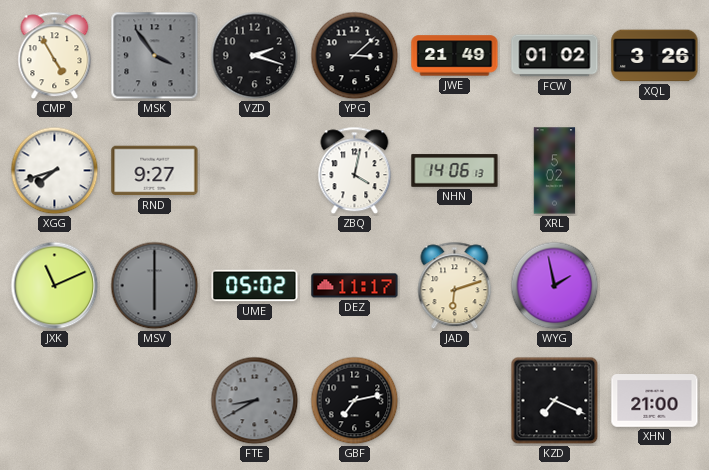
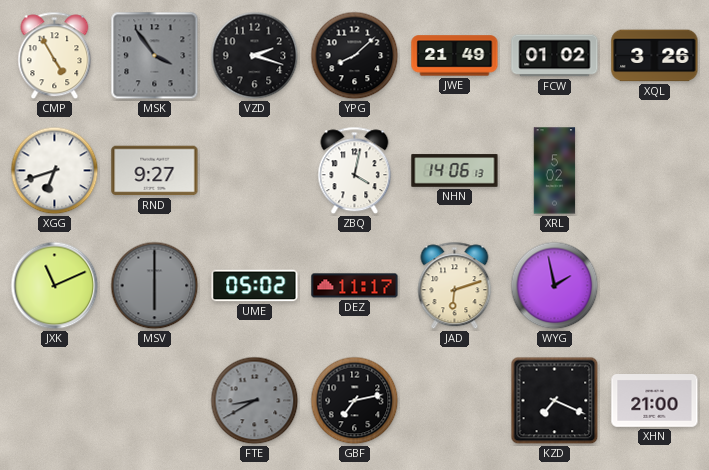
YPG: 3:08 -> 8:08
XGG: 7:42 -> 6:42
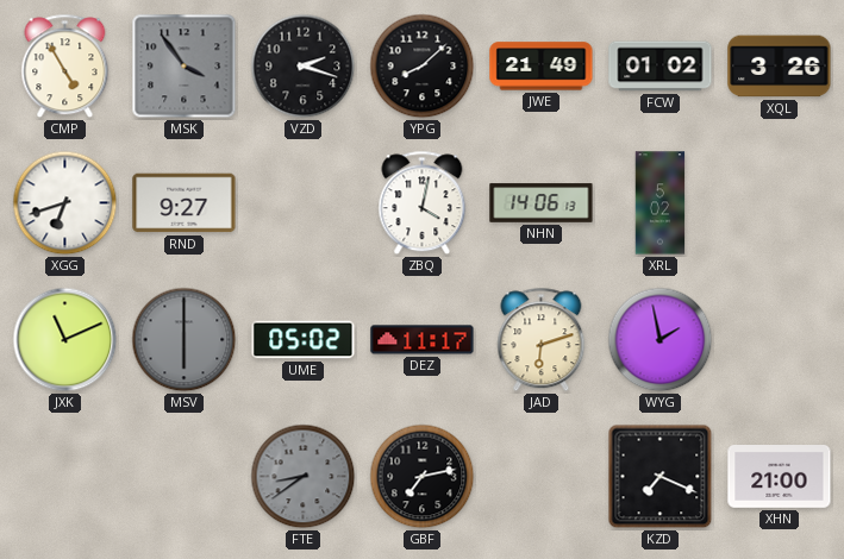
FTE: 8:40 -> 8:39
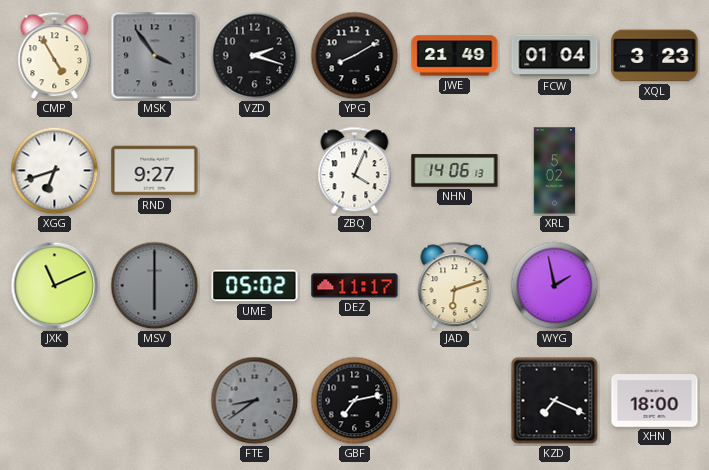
YPG: 8:08 -> 8:10
FCW: 01:02 -> 01:04
XQL: 3:26 -> 3:23
ZBQ: 4:02 -> 4:04
XHN: 21:00 -> 18:00
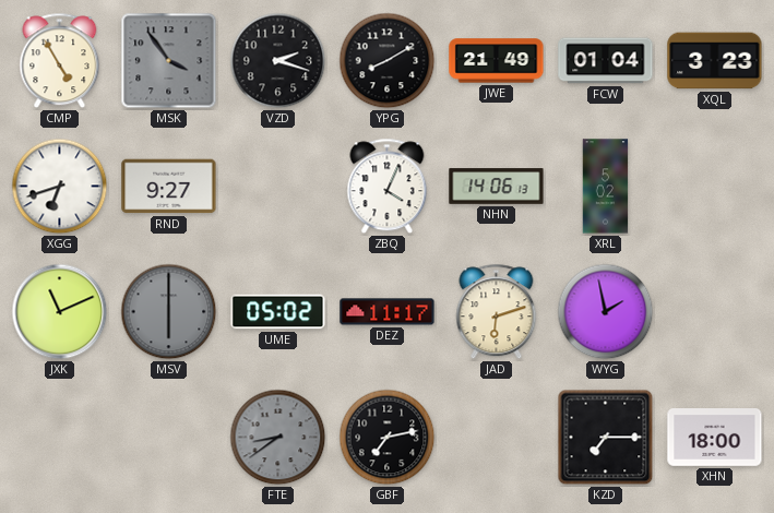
KZD: 7:19 -> 7:15
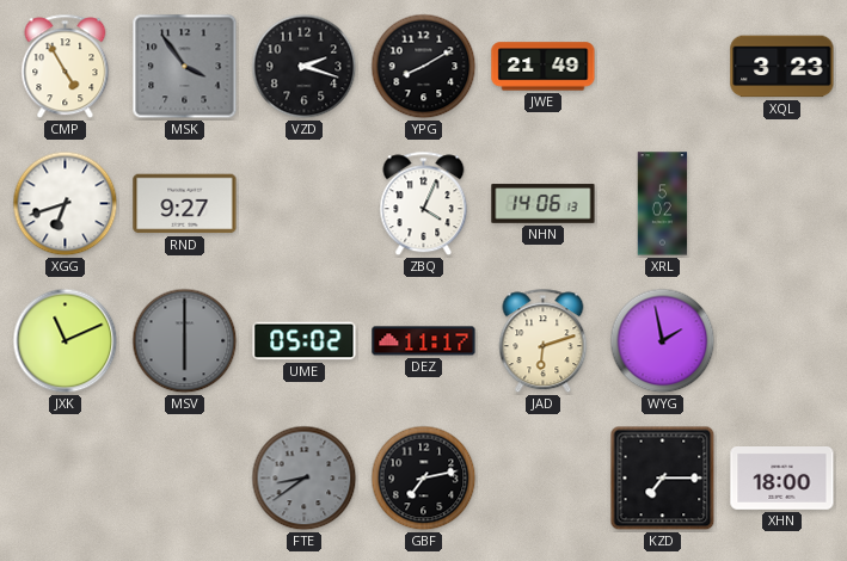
FCW: 01:04 -> none
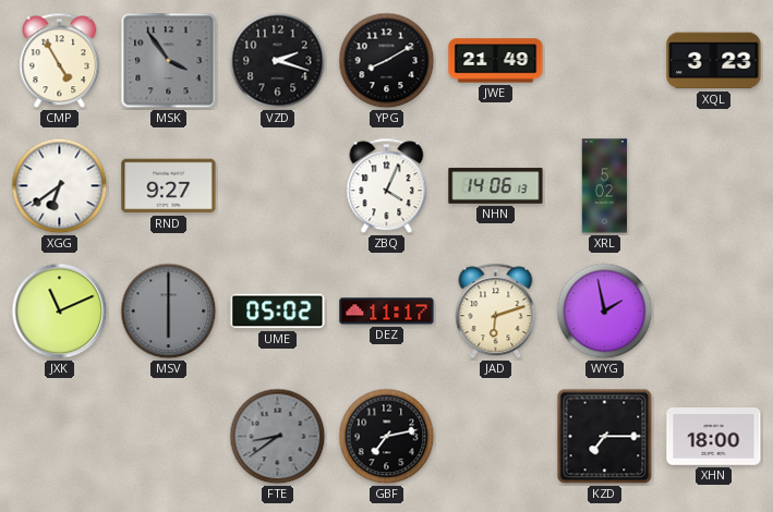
XGG: 6:42 -> 6:39
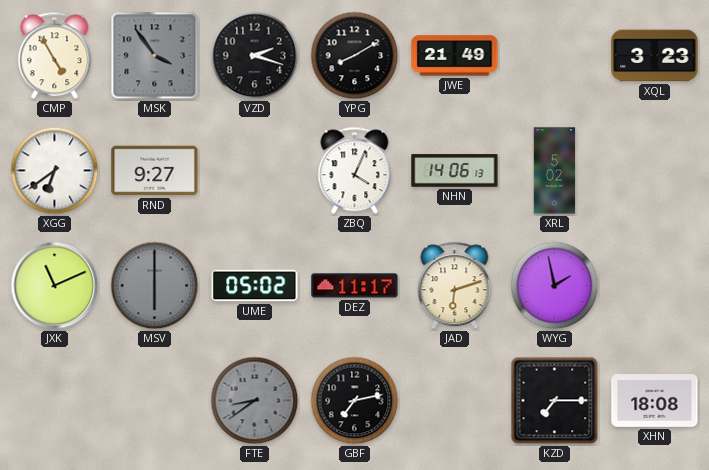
XHN: 18:00 -> 18:08
